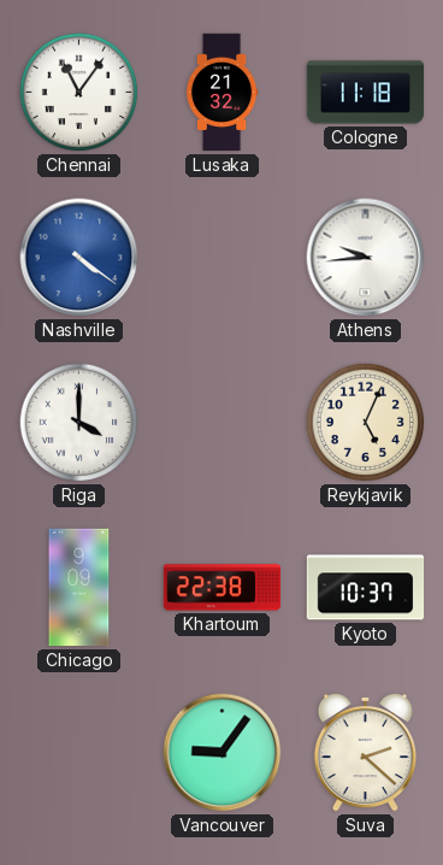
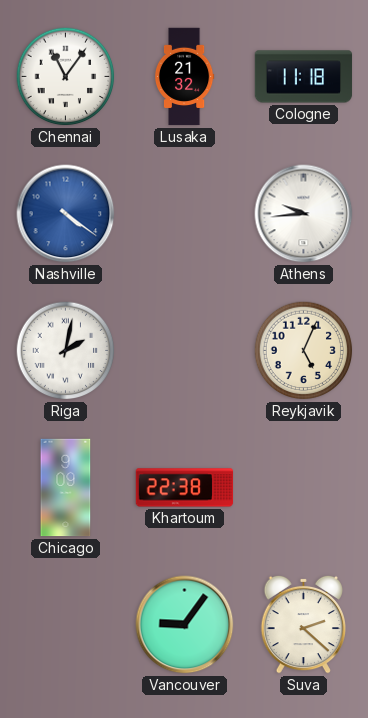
Riga: 4:00 -> 2:02
Kyoto: 10:37 -> none
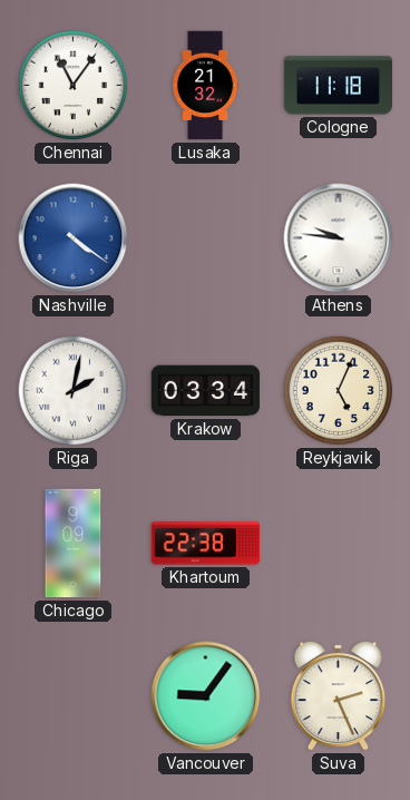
Athens: 9:44 -> 9:46
Krakow: none -> 03:34
Suva: 2:22 -> 2:26
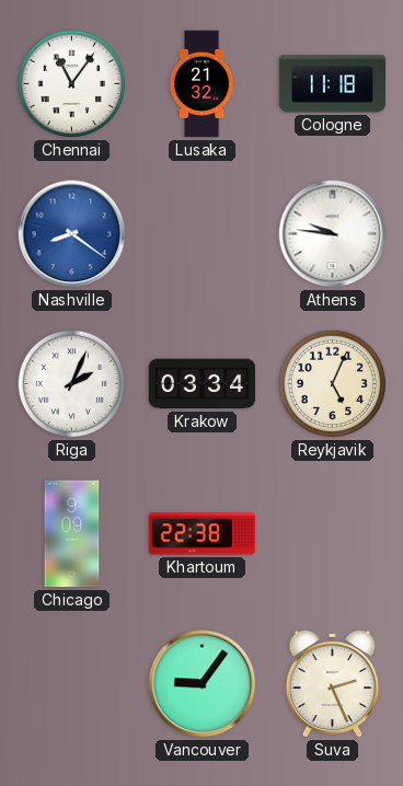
Nashville: 4:21 -> 8:21
Riga: 2:02 -> 2:04
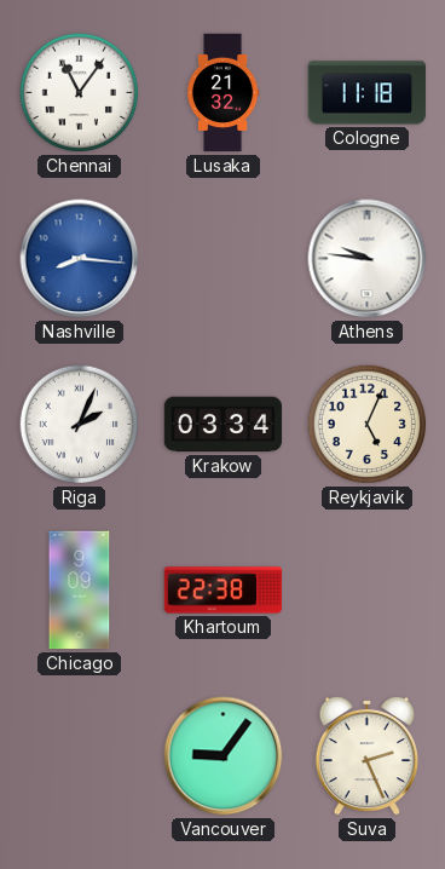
Nashville: 8:21 -> 8:16
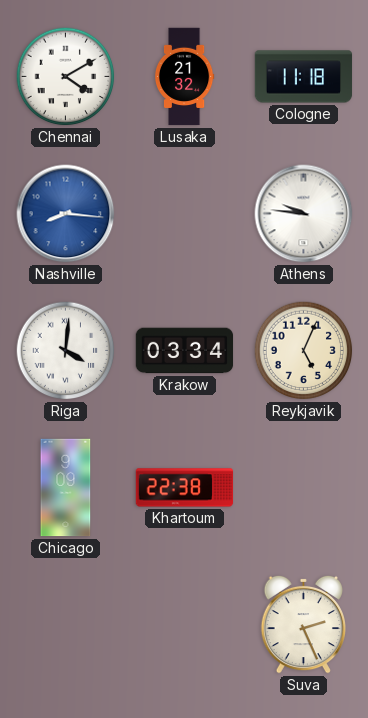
Chennai: 11:06 -> 4:10
Riga: 2:04 -> 4:01
Vancouver: 9:06 -> none
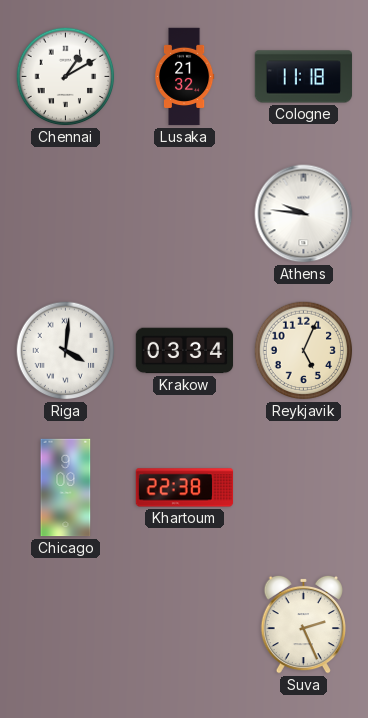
Chennai: 4:10 -> 1:10
Nashville: 8:16 -> none
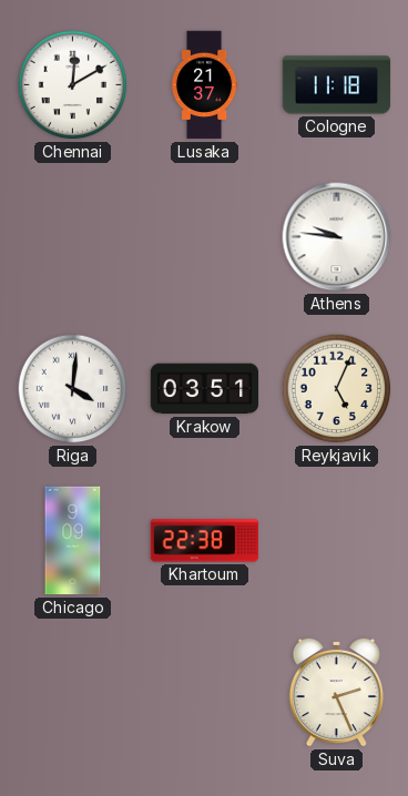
Chennai: 1:10 -> 12:10
Lusaka: 21:32 -> 21:37
Krakow: 03:34 -> 03:51
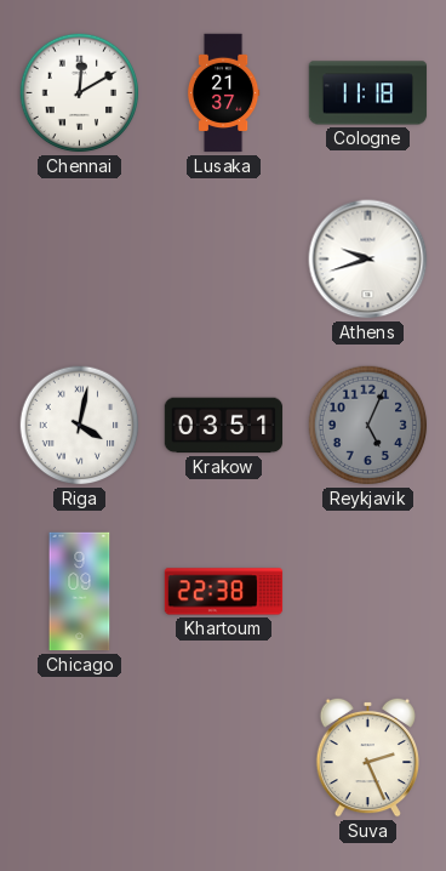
Athens: 9:46 -> 9:42
Riga: 4:01 -> 4:02
Reykjavik dial: cream -> grey
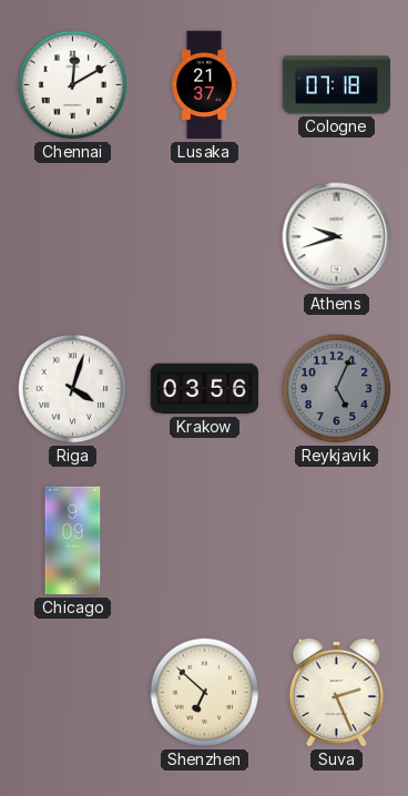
Cologne: 11:18 -> 07:18
Riga: 4:02 -> 4:03
Krakow: 03:51 -> 03:56
Khartoum: 22:38 -> none
Shenzhen: none -> 6:52
